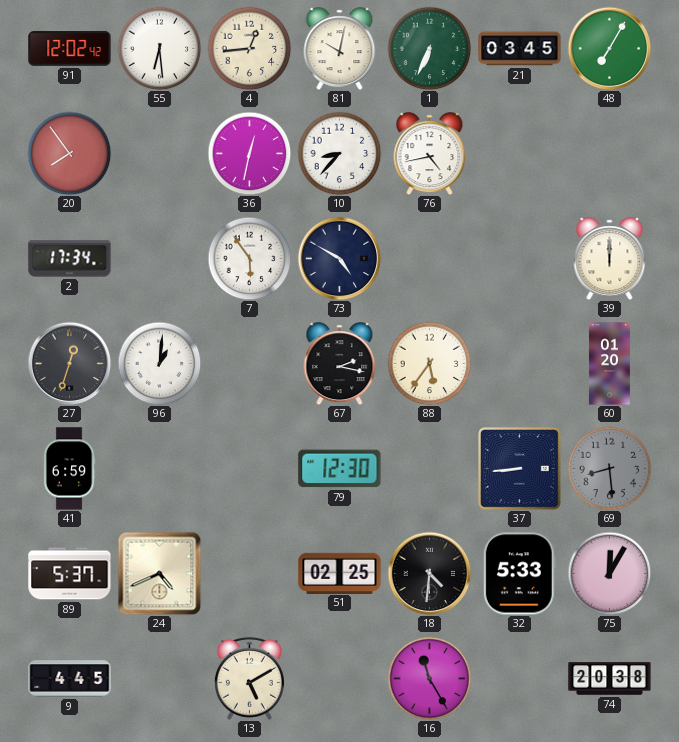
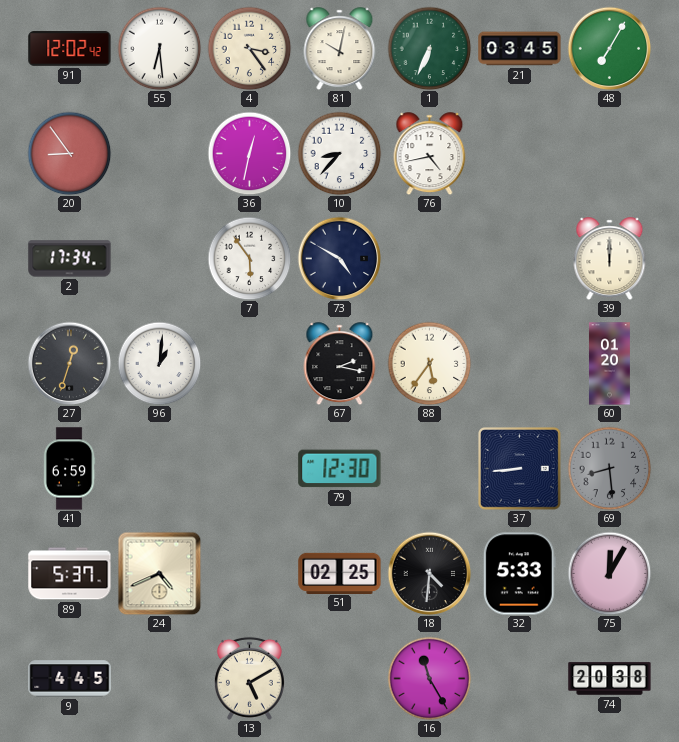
4: 12:44 -> 3:24
20: 7:54 -> 8:54
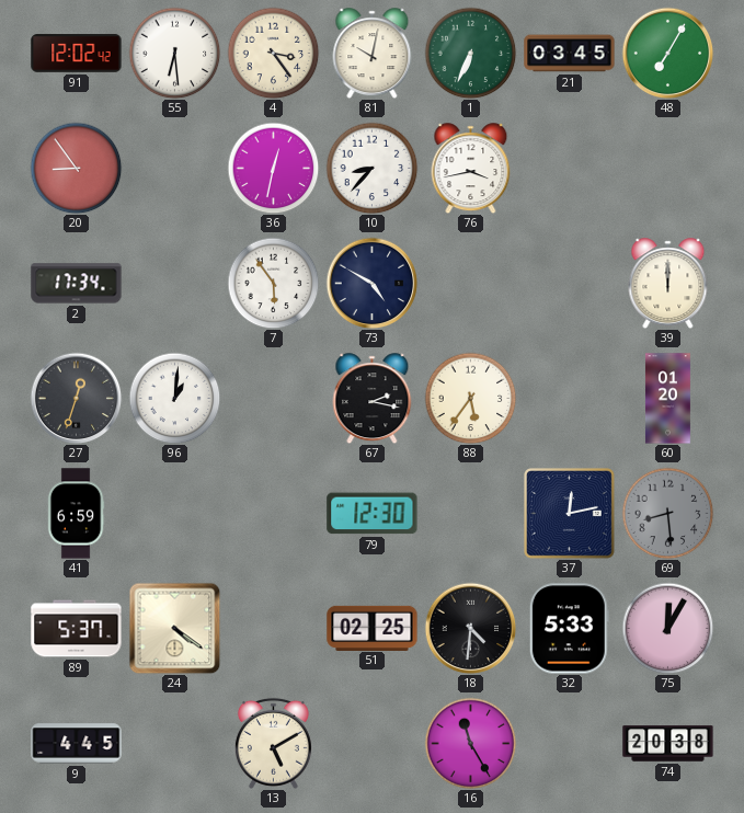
76: 4:43 -> 3:43
37: 8:44 -> 12:13
24: 4:41 -> 4:21
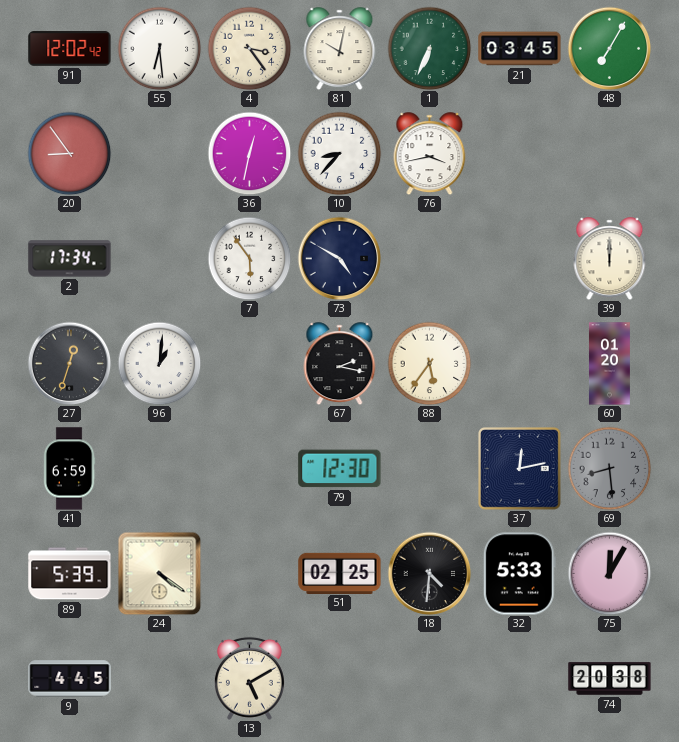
89: 5:37 -> 5:39
16: 11:25 -> none
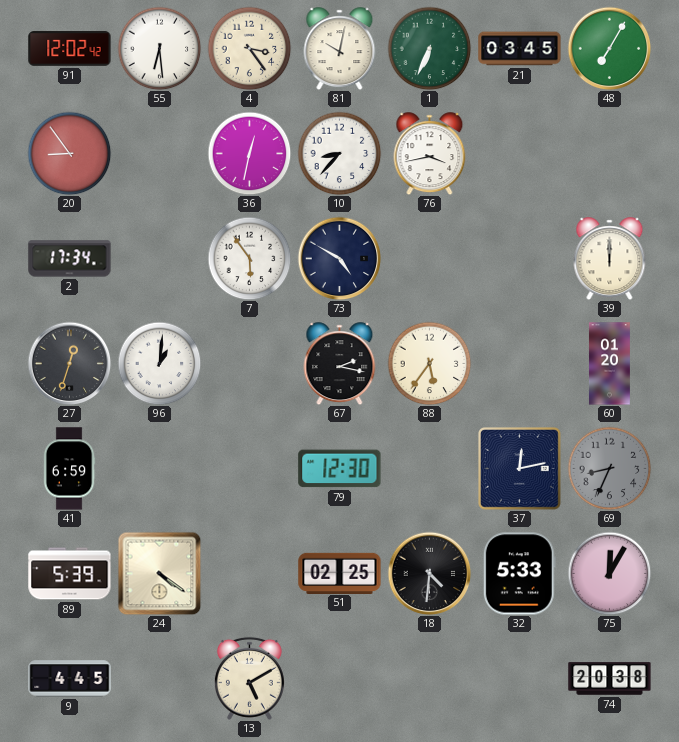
69: 8:29 -> 8:34
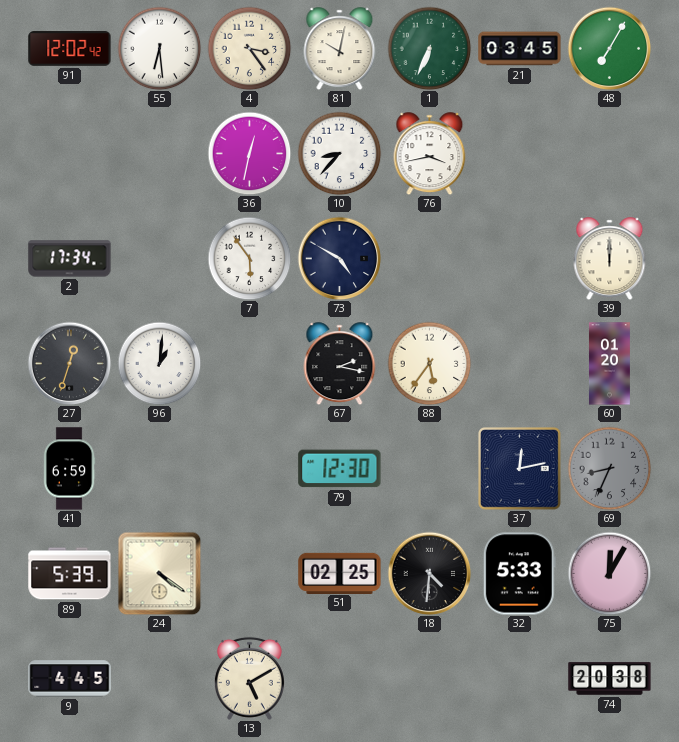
20: 8:54 -> none
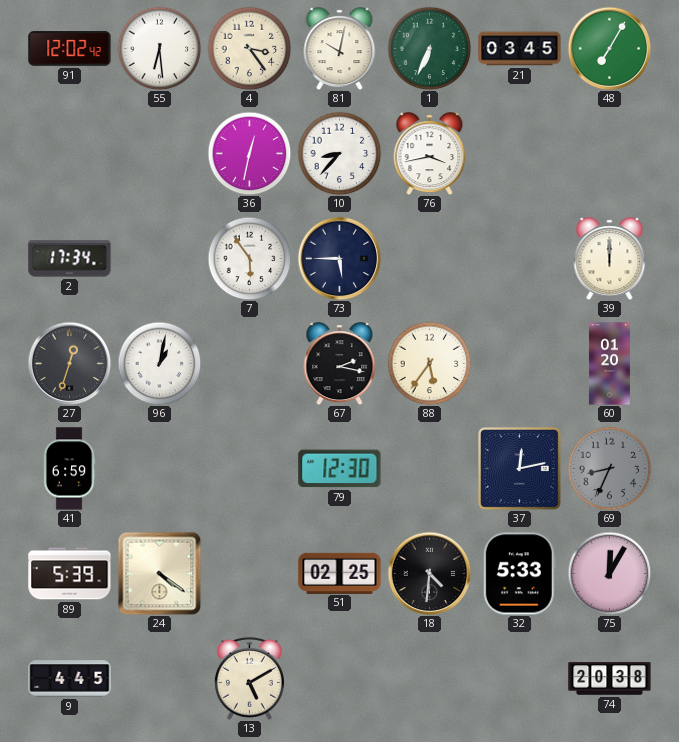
73: 4:50 -> 5:45
96: 1:01 -> 1:02
